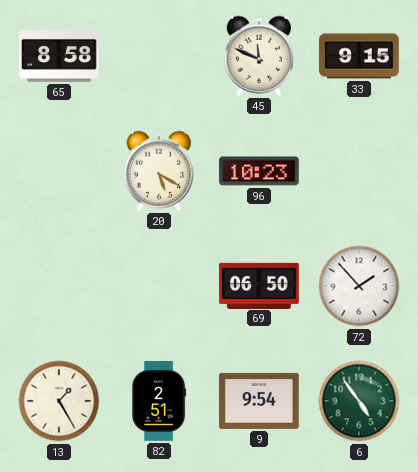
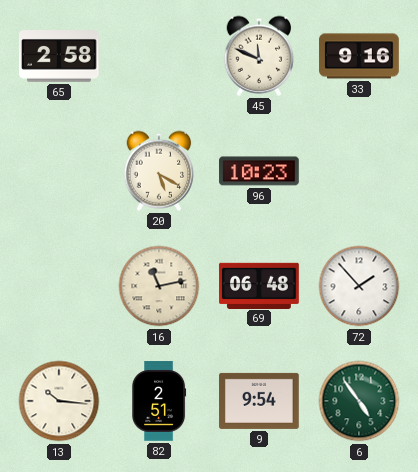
65: 8:58 -> 2:58
33: 9:15 -> 9:16
16: none -> 11:13
69: 06:50 -> 06:48
13: 1:25 -> 10:16
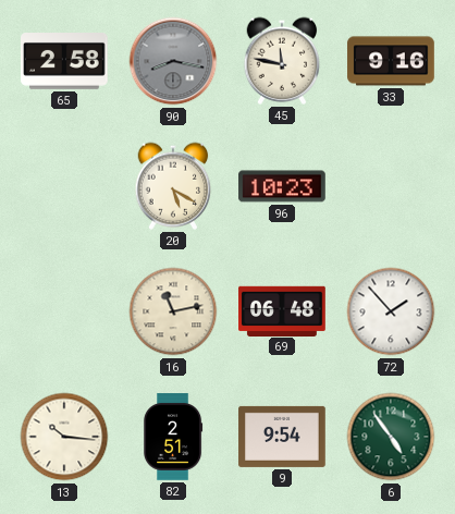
90: none -> 8:17
45: 11:49 -> 11:47
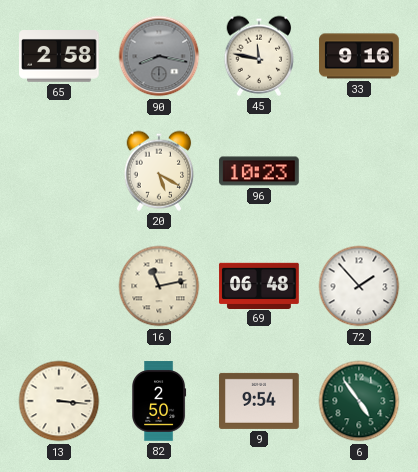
13: 10:16 -> 3:16
82: 2:51 -> 2:50
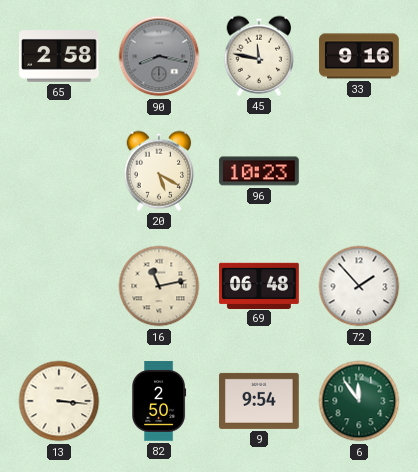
6: 4:54 -> 11:54
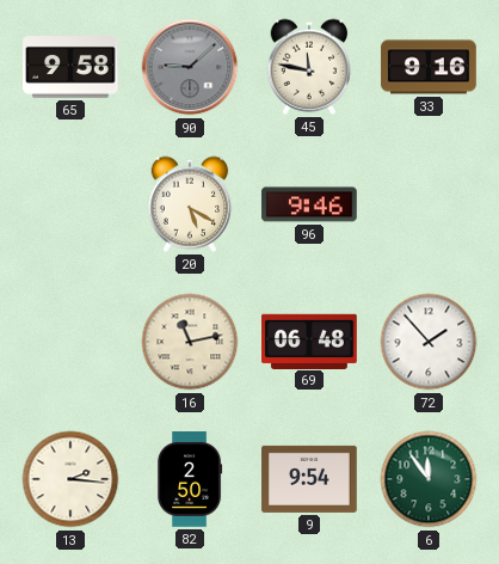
65: 2:58 -> 9:58
90: 8:17 -> 9:08
96: 10:23 -> 9:46
13: 3:16 -> 2:16
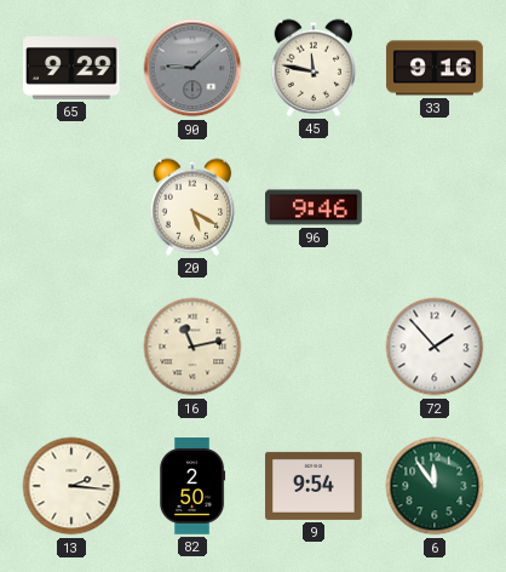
65: 9:58 -> 9:29
69: 06:48 -> none
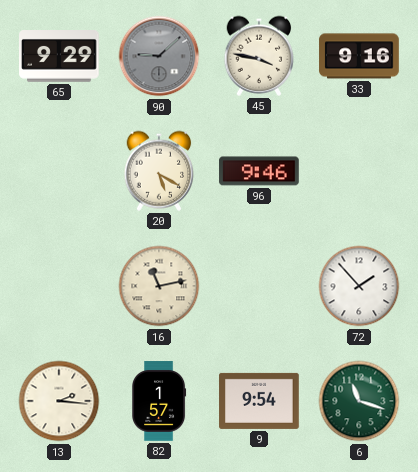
45: 11:47 -> 3:47
82: 2:50 -> 1:57
6: 11:54 -> 11:18
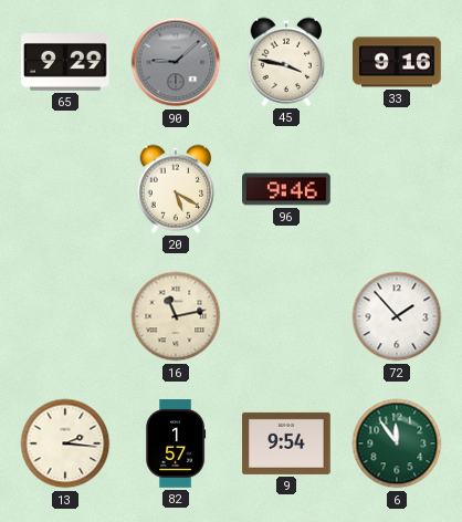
6: 11:18 -> 11:54
